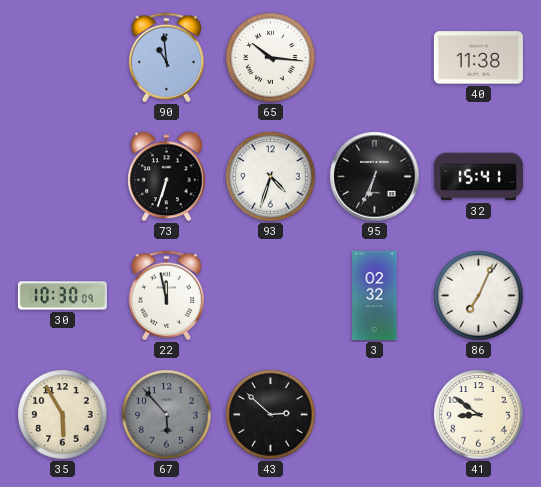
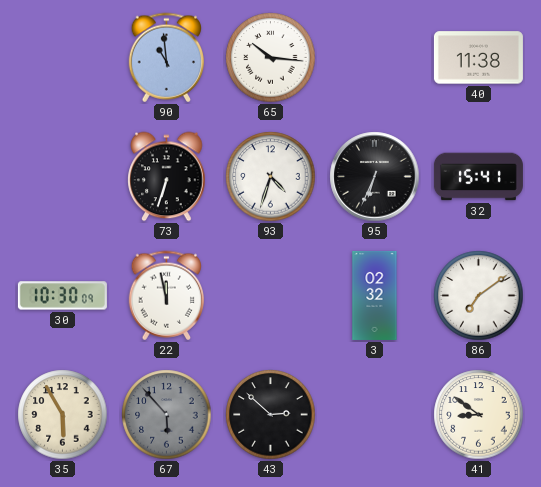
86: 7:04 -> 7:09
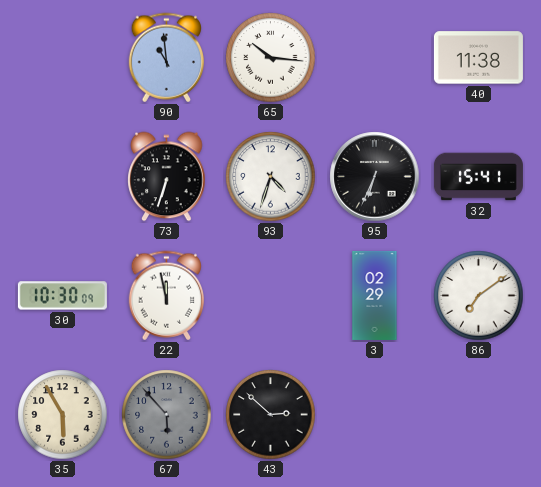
3: 02:32 -> 02:29
41: 8:51 -> none
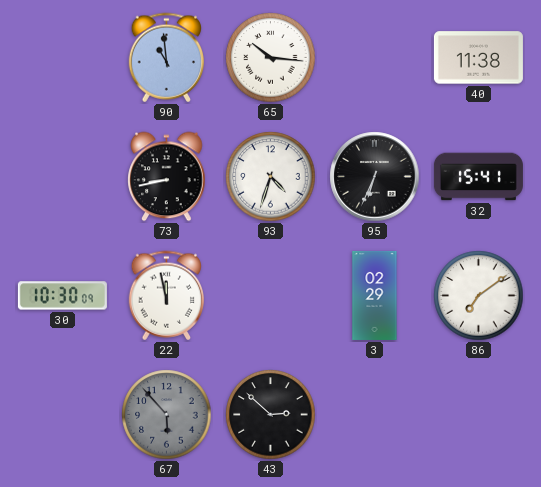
73: 6:33 -> 8:43
35: 5:55 -> none
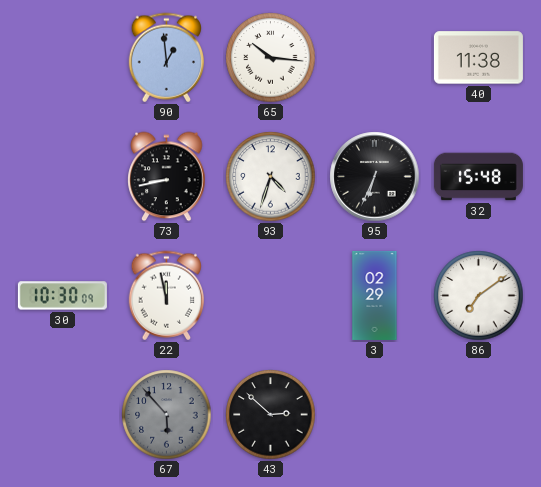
90: 10:59 -> 12:59
32: 15:41 -> 15:48
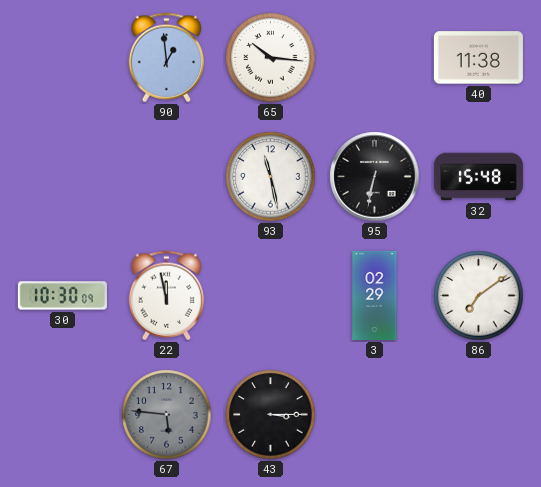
73: 8:43 -> none
93: 4:33 -> 11:28
95: 6:34 -> 6:32
67: 5:53 -> 5:46
43: 2:52 -> 3:15
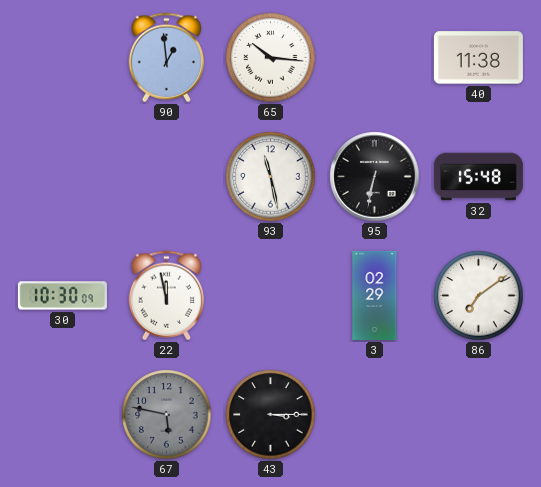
67: 5:46 -> 5:47
